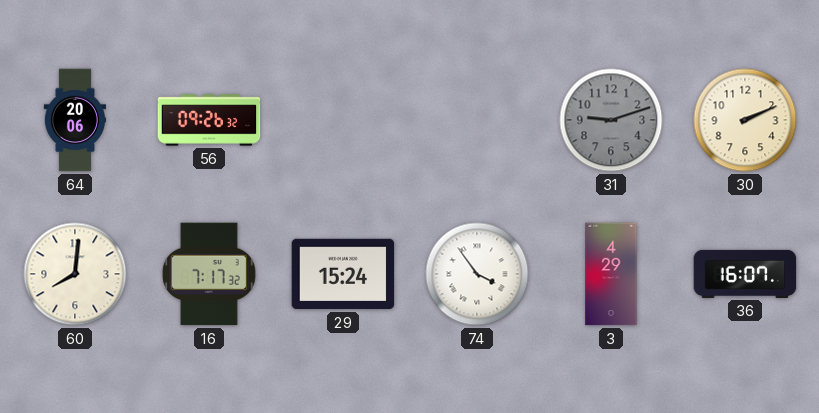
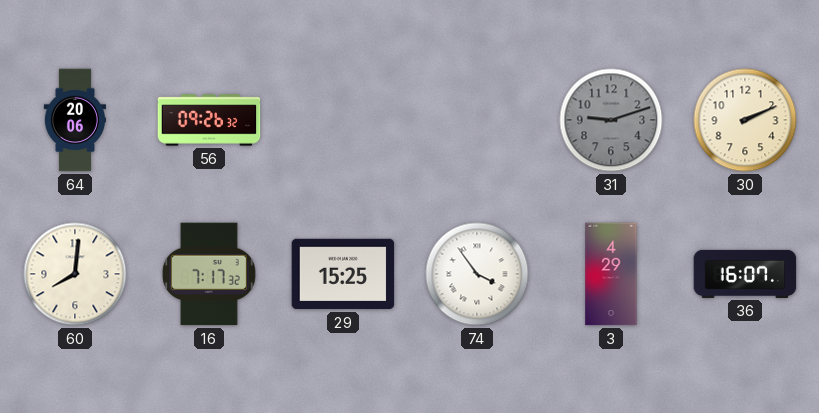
29: 15:24 -> 15:25
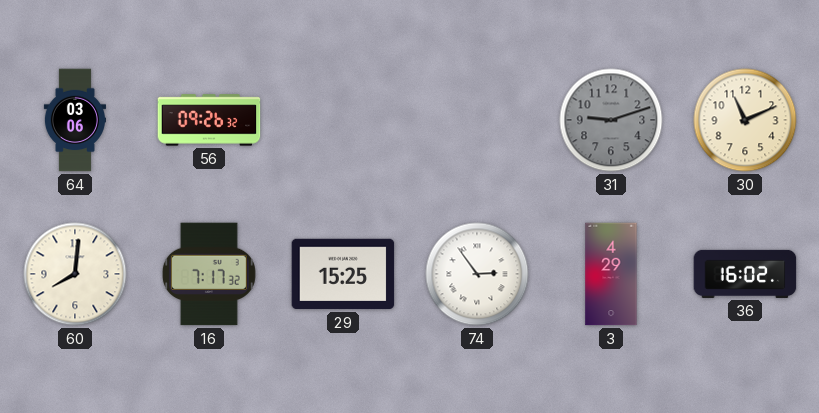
64: 20:06 -> 03:06
30: 2:11 -> 11:11
74: 3:54 -> 2:54
36: 16:07 -> 16:02
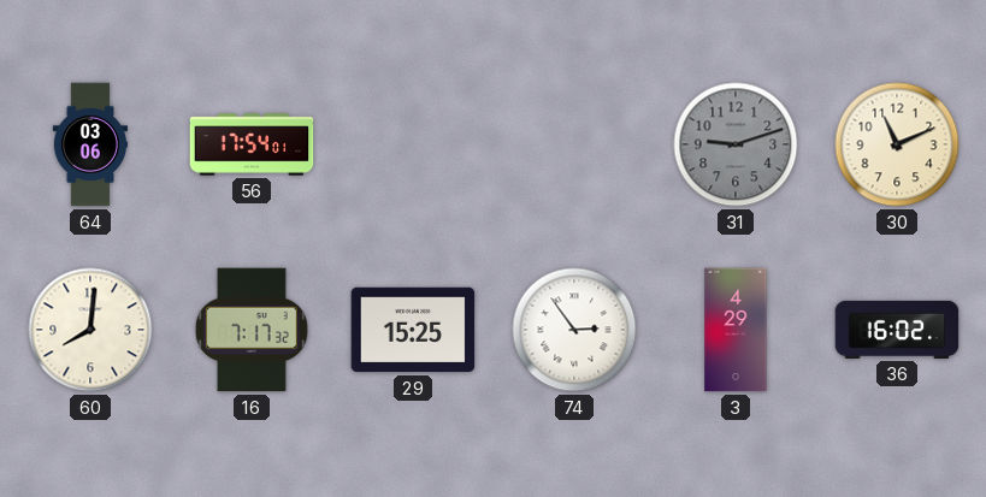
56: 09:26 -> 17:54
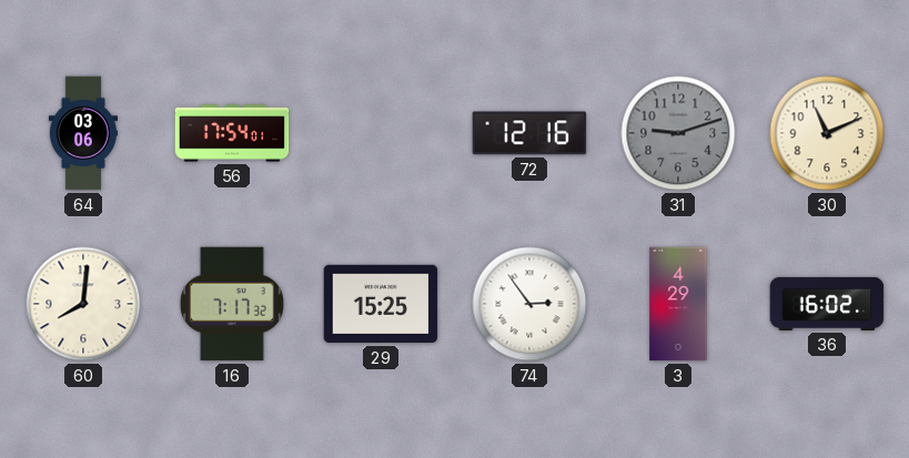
72: none -> 12:16
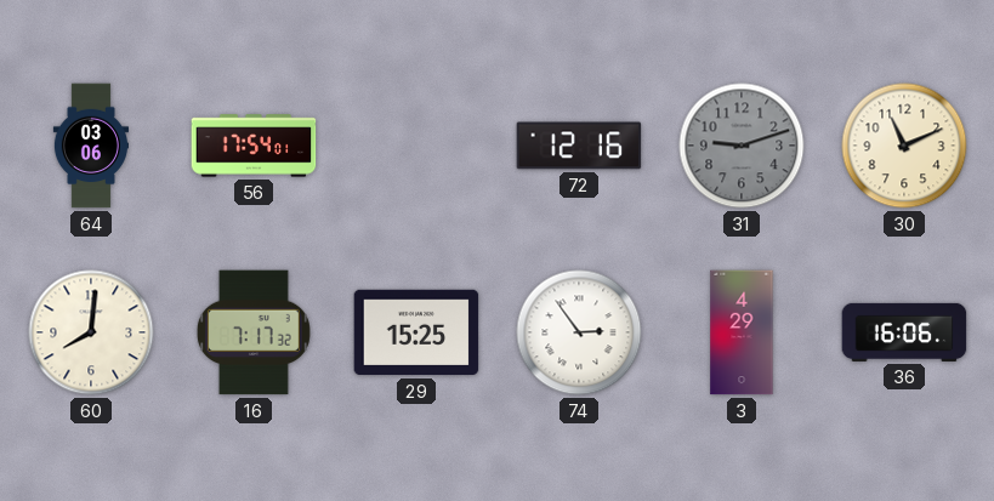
36: 16:02 -> 16:06
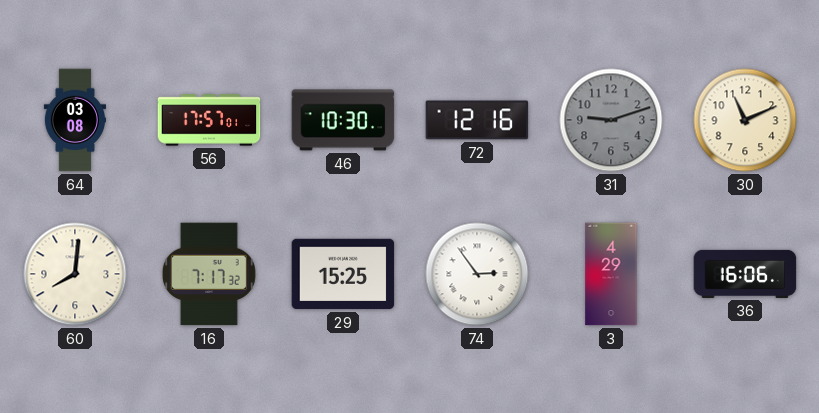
64: 03:06 -> 03:08
56: 17:54 -> 17:57
46: none -> 10:30
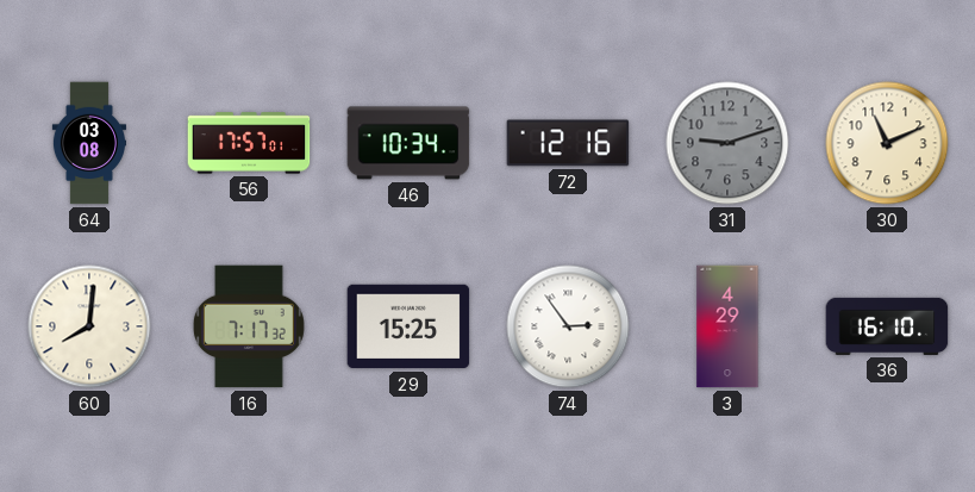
46: 10:30 -> 10:34
36: 16:06 -> 16:10
